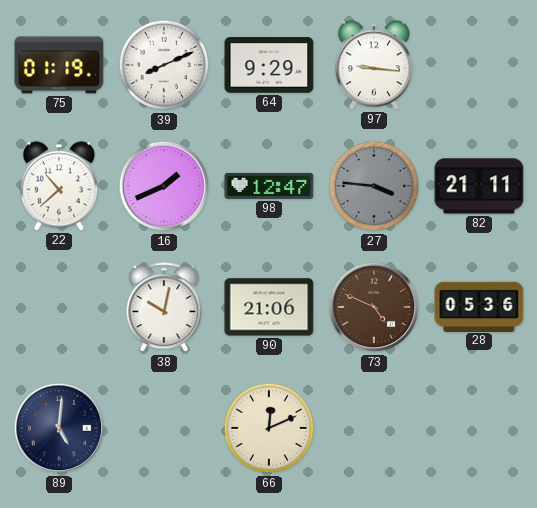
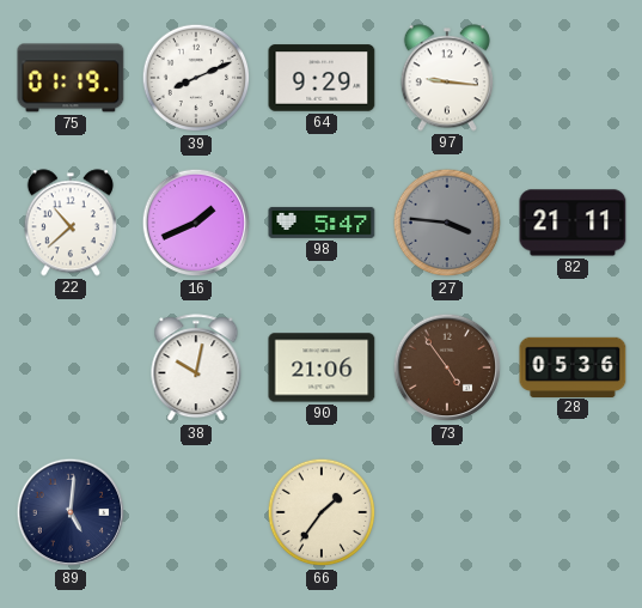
98: 12:47 -> 5:47
73: 4:49 -> 4:54
66: 12:11 -> 1:36
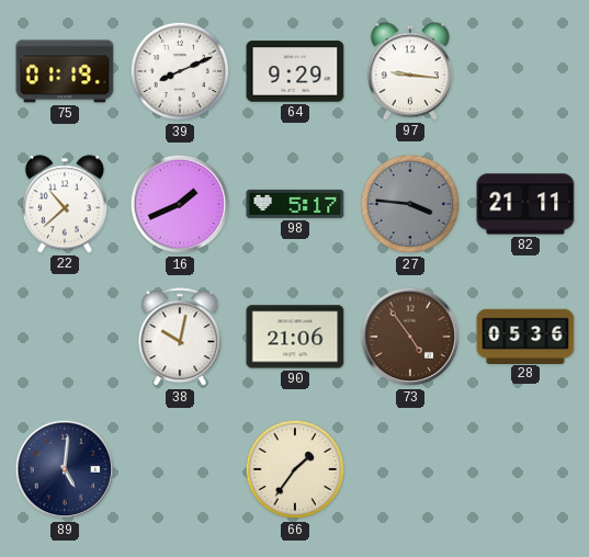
98: 5:47 -> 5:17
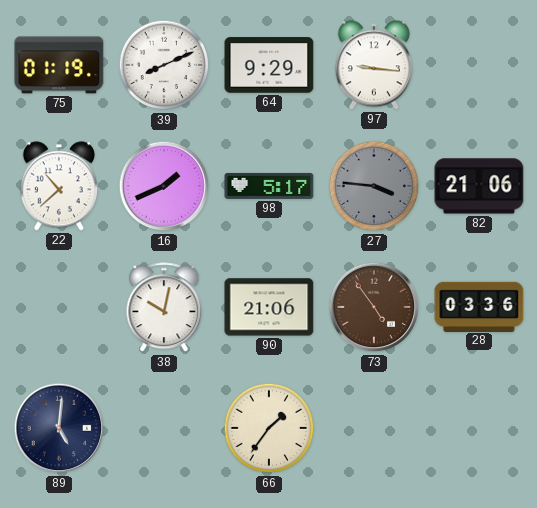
82: 21:11 -> 21:06
28: 05:36 -> 03:36
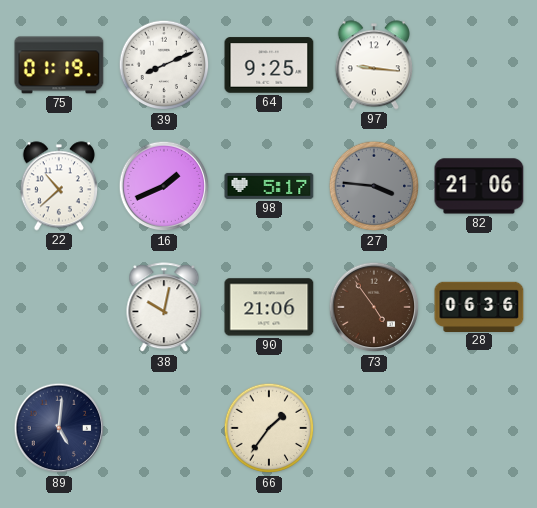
64: 9:29 -> 9:25
28: 03:36 -> 06:36
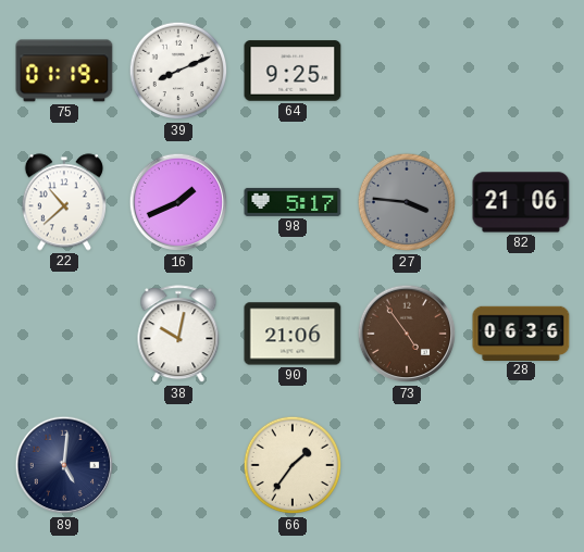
97: 9:16 -> none
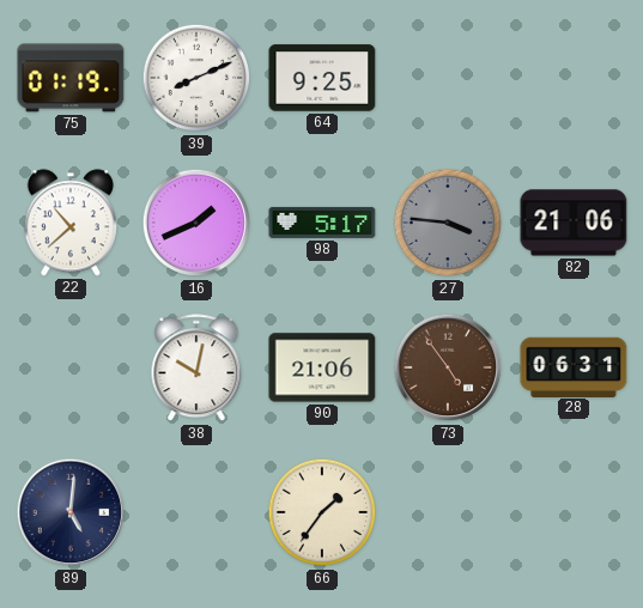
28: 06:36 -> 06:31
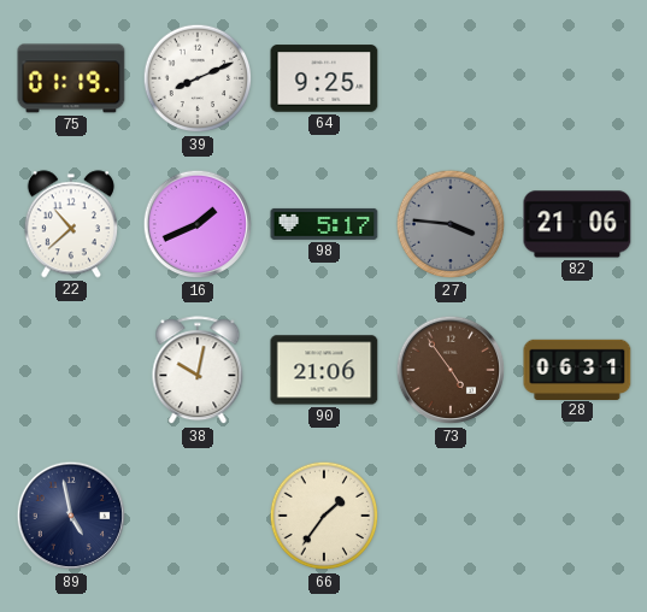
89: 5:01 -> 4:58
